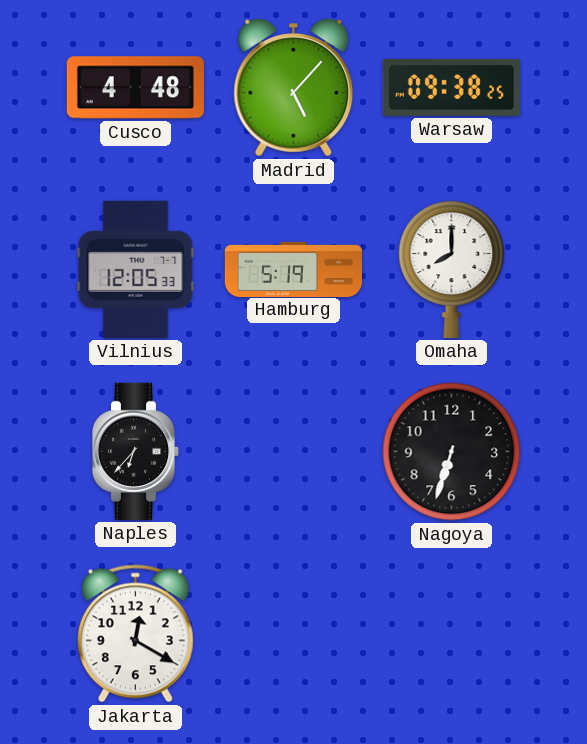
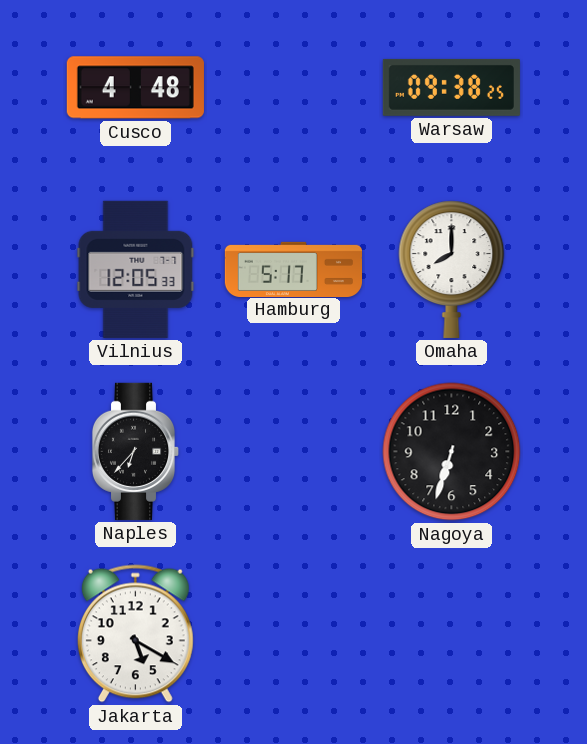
Madrid: 5:07 -> none
Hamburg: 5:19 -> 5:17
Jakarta: 12:20 -> 5:20
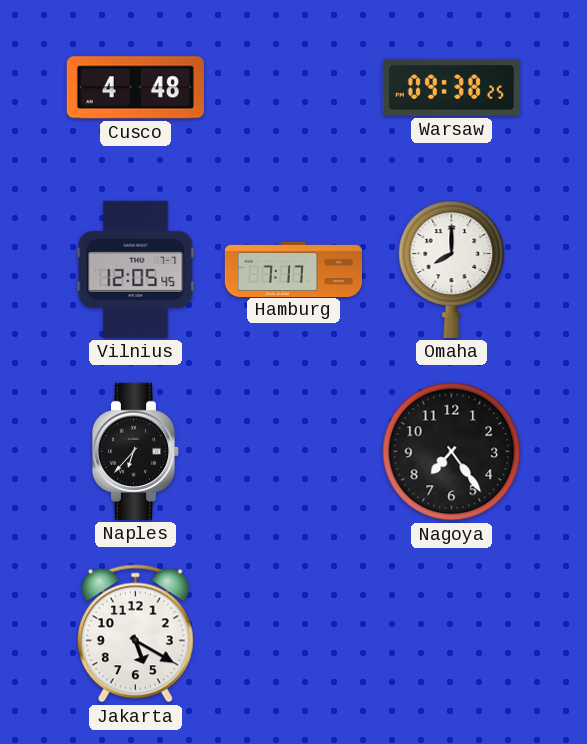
Vilnius: 12:05:33 -> 12:05:45
Hamburg: 5:17 -> 7:17
Nagoya: 6:33 -> 7:24
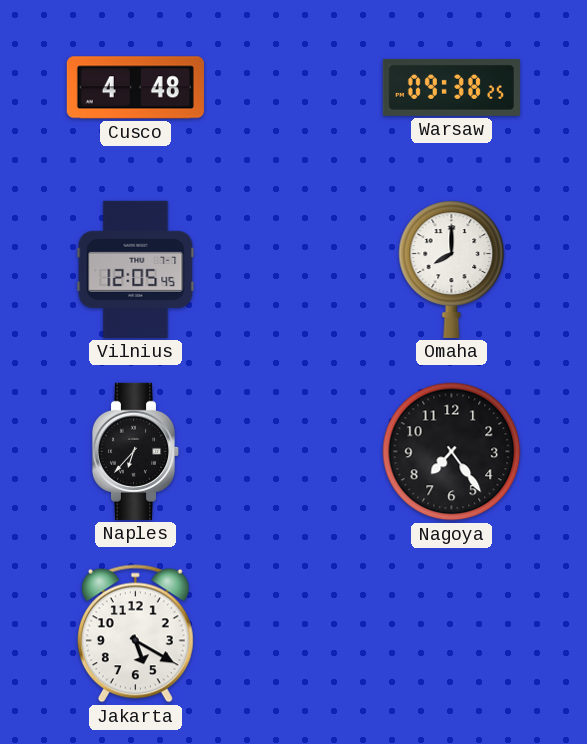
Hamburg: 7:17 -> none
